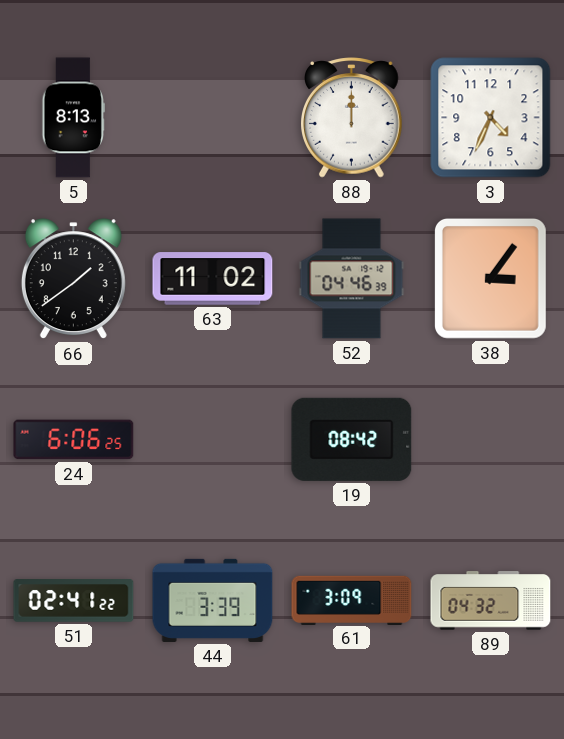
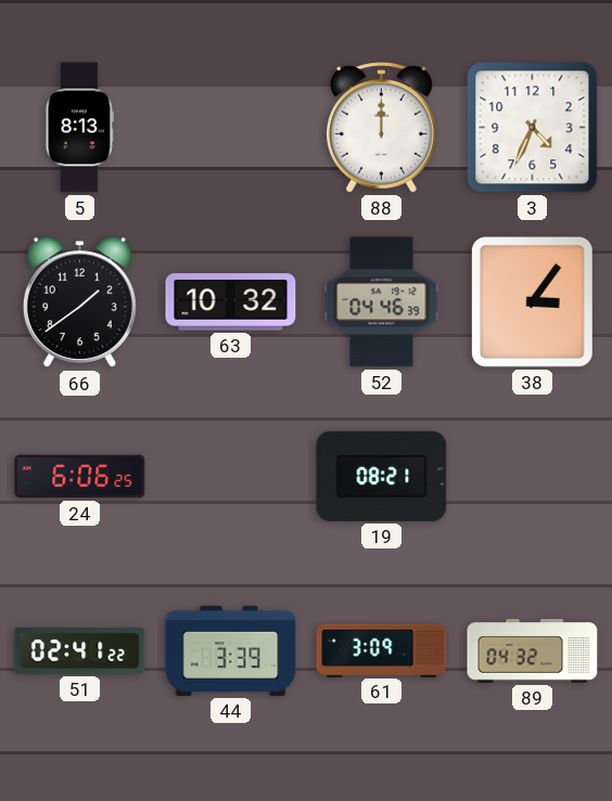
63: 11:02 -> 10:32
19: 08:42 -> 08:21
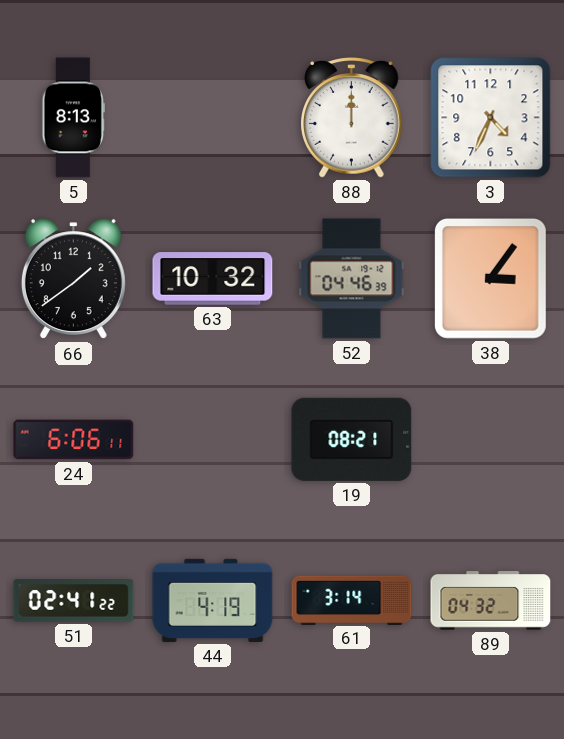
24: 6:06:25 -> 6:06:11
44: 3:39 -> 4:19
61: 3:09 -> 3:14
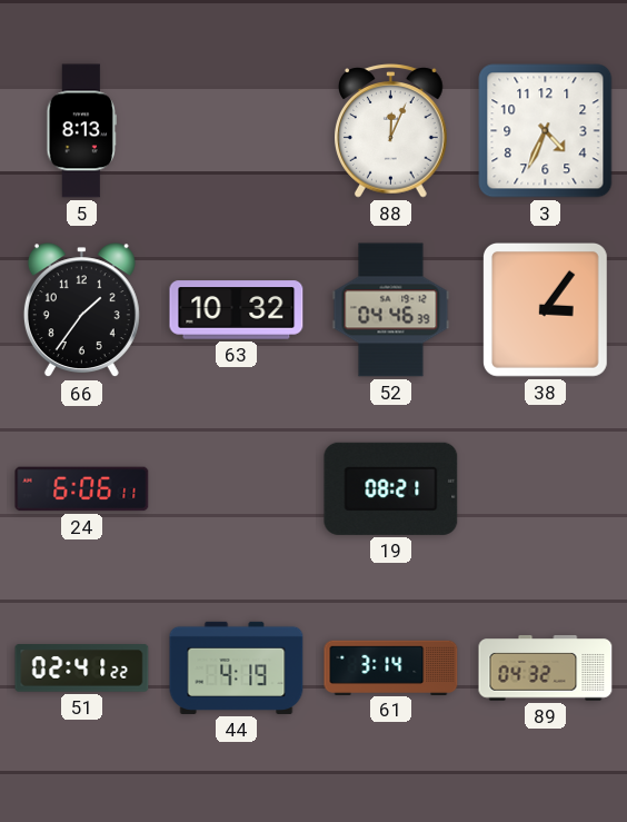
88: 12:00 -> 12:04
66: 1:39 -> 1:36
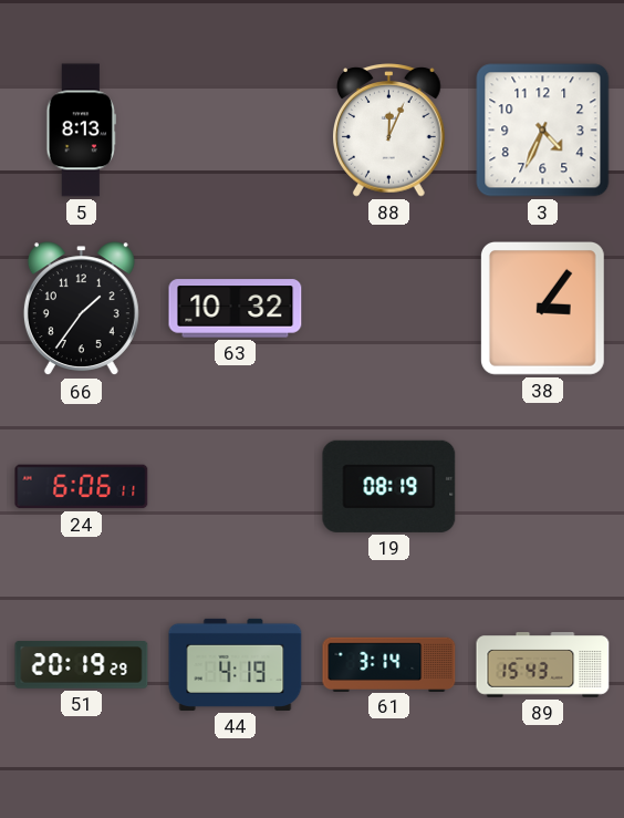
52: 04:46 -> none
19: 08:21 -> 08:19
51: 02:41 -> 20:19
89: 04:32 -> 15:43
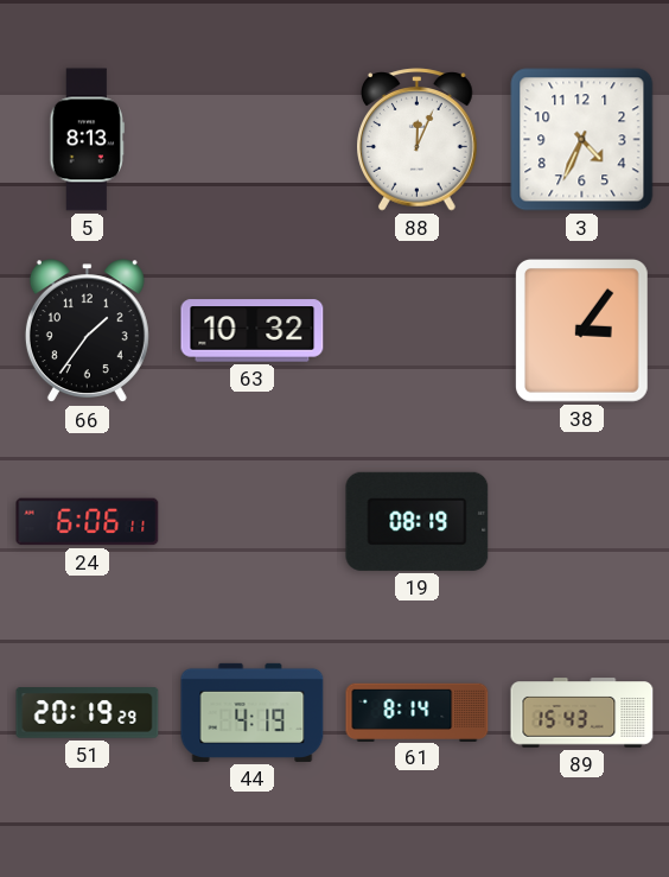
61: 3:14 -> 8:14
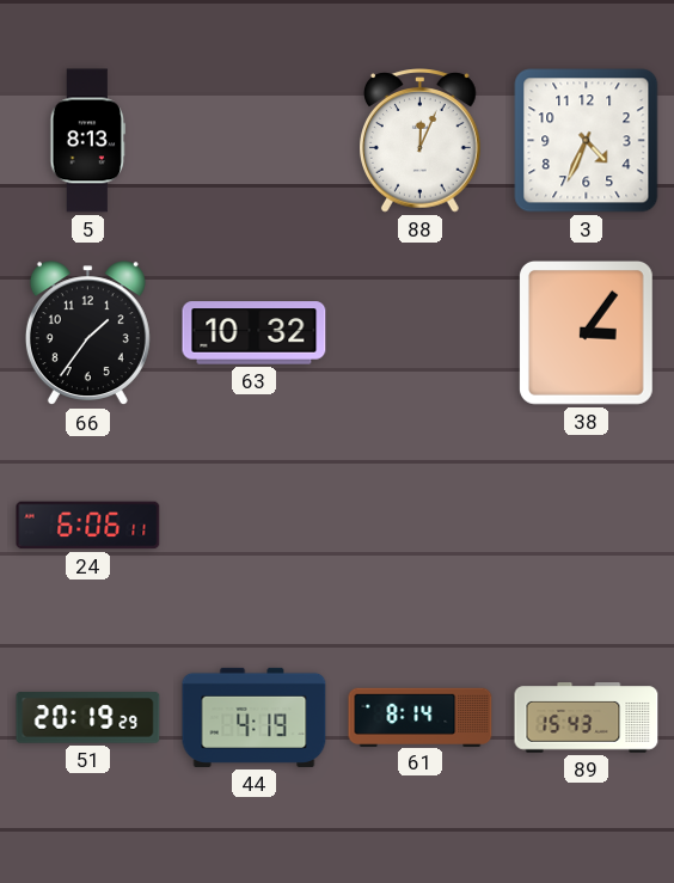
19: 08:19 -> none
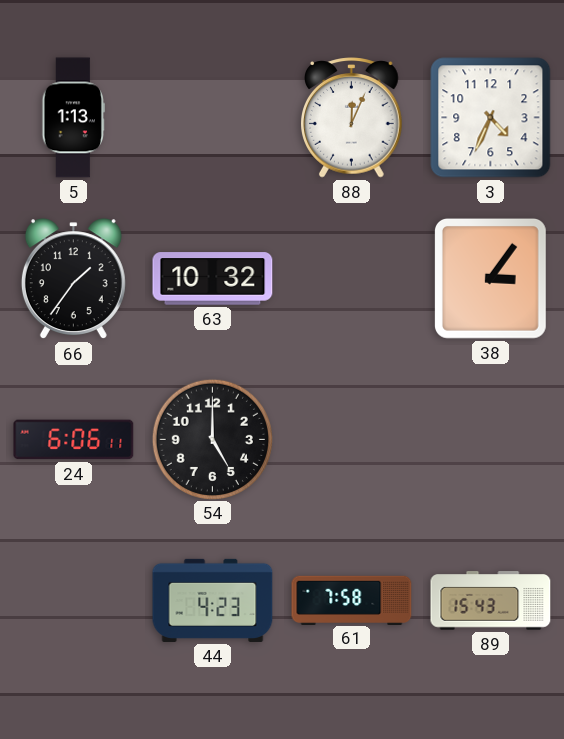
5: 8:13 -> 1:13
54: none -> 5:00
51: 20:19 -> none
44: 4:19 -> 4:23
61: 8:14 -> 7:58
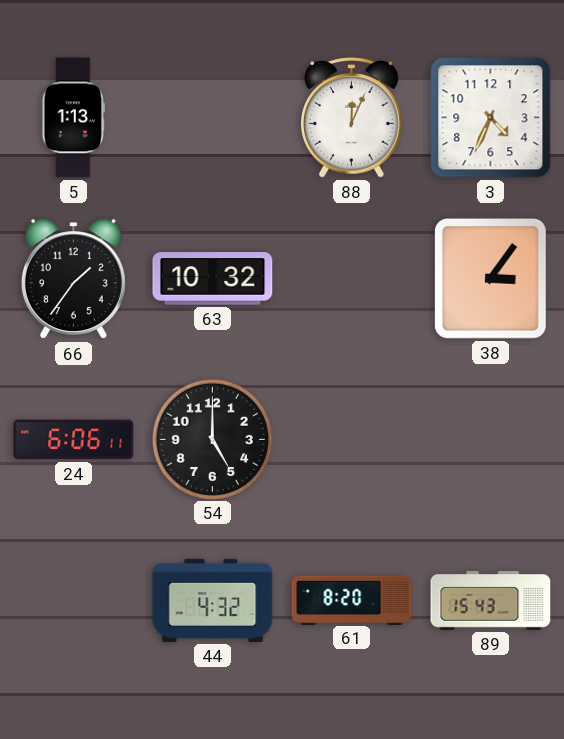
44: 4:23 -> 4:32
61: 7:58 -> 8:20
